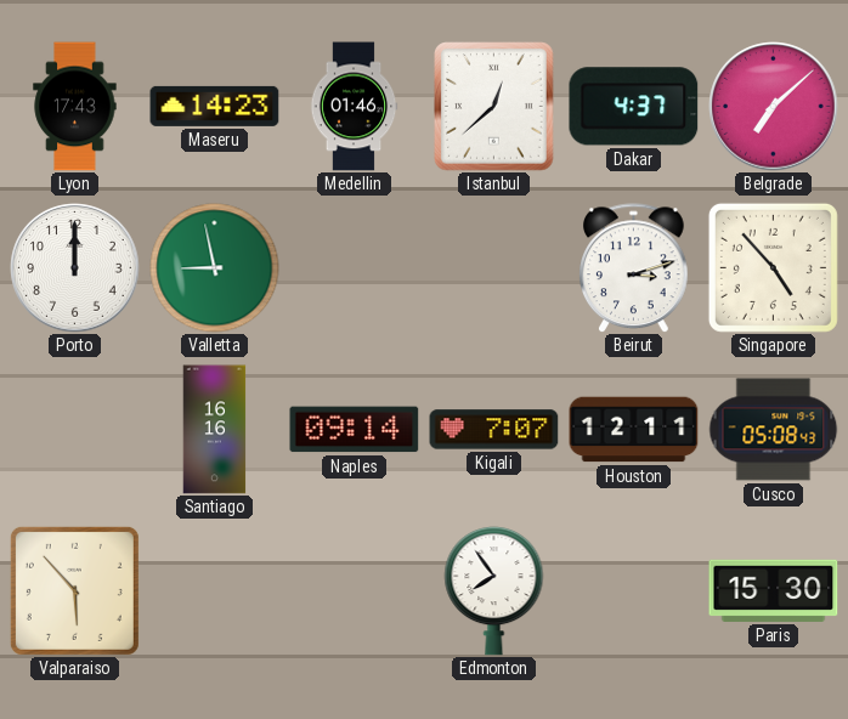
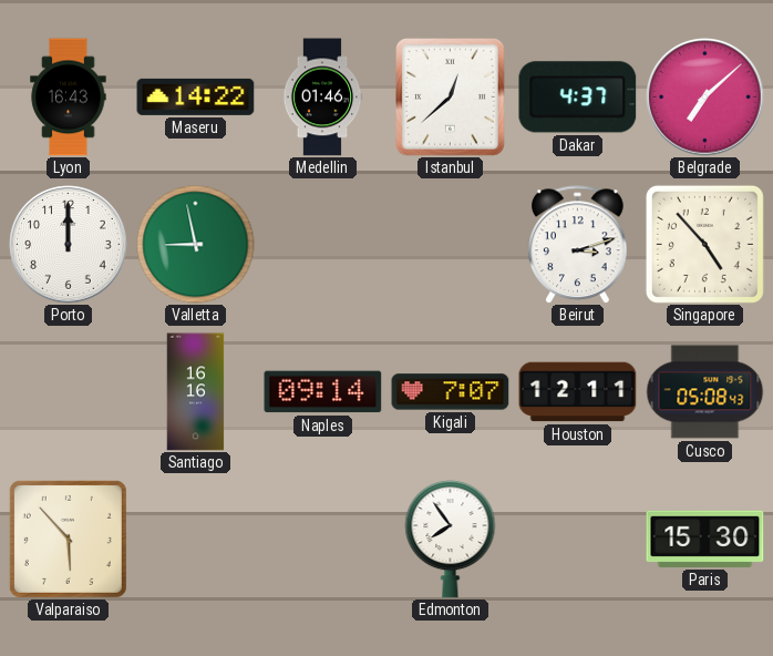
Lyon: 17:43 -> 16:43
Maseru: 14:23 -> 14:22
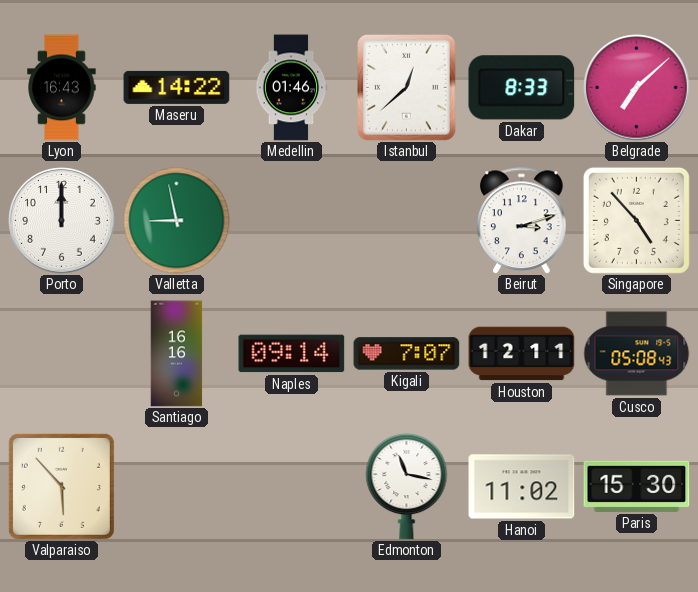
Dakar: 4:37 -> 8:33
Edmonton: 7:54 -> 11:17
Hanoi: none -> 11:02
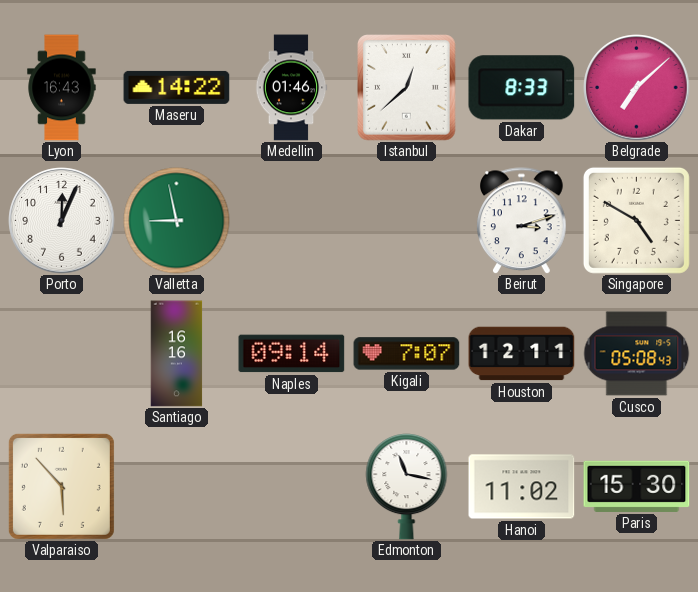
Porto: 12:00 -> 12:04
Singapore: 4:53 -> 4:50
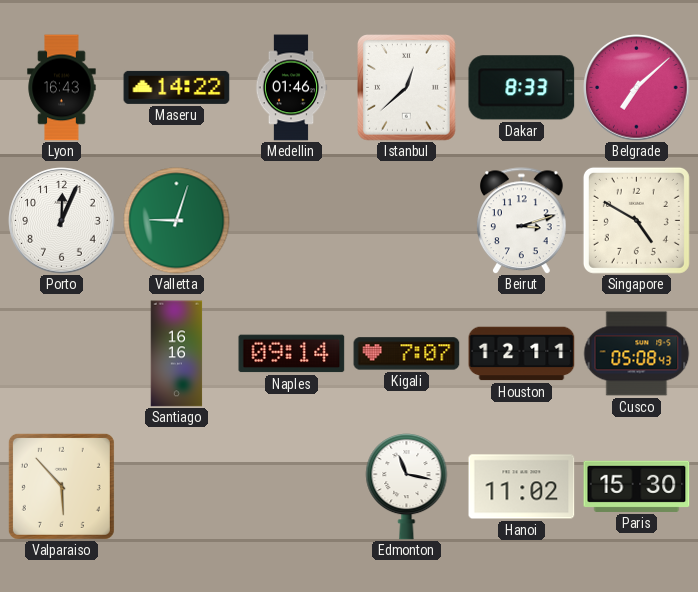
Valletta: 8:58 -> 9:03
